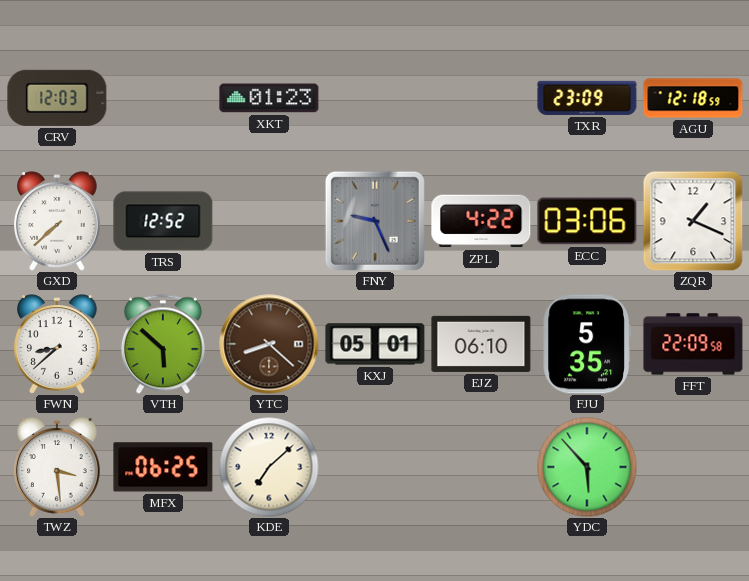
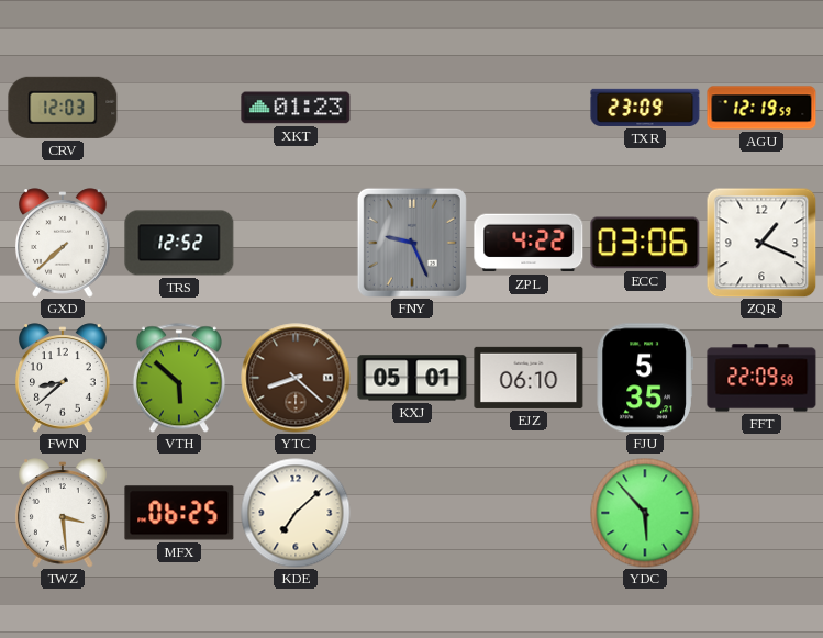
AGU: 12:18 -> 12:19
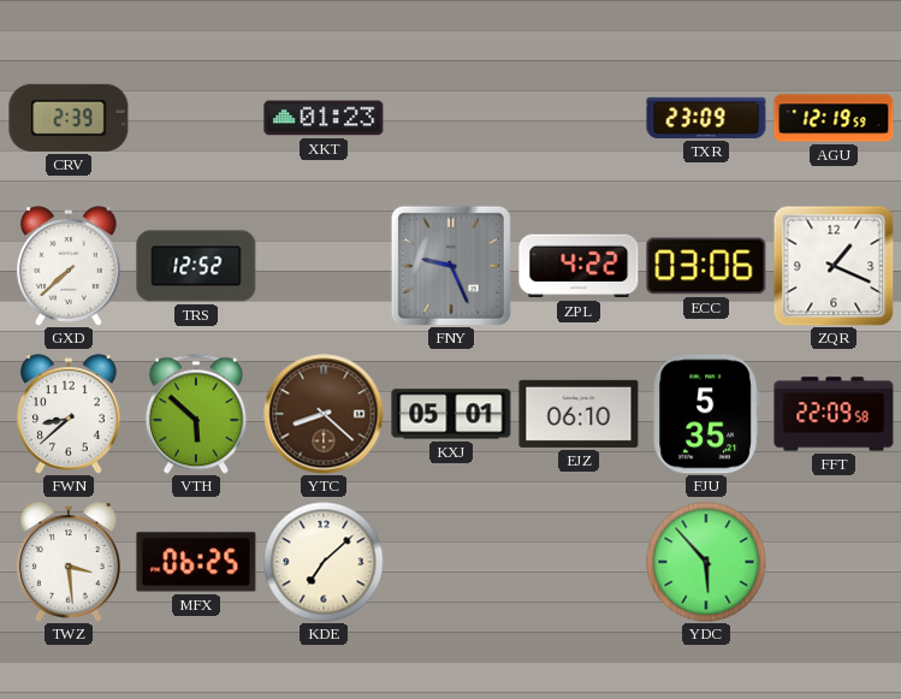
CRV: 12:03 -> 2:39
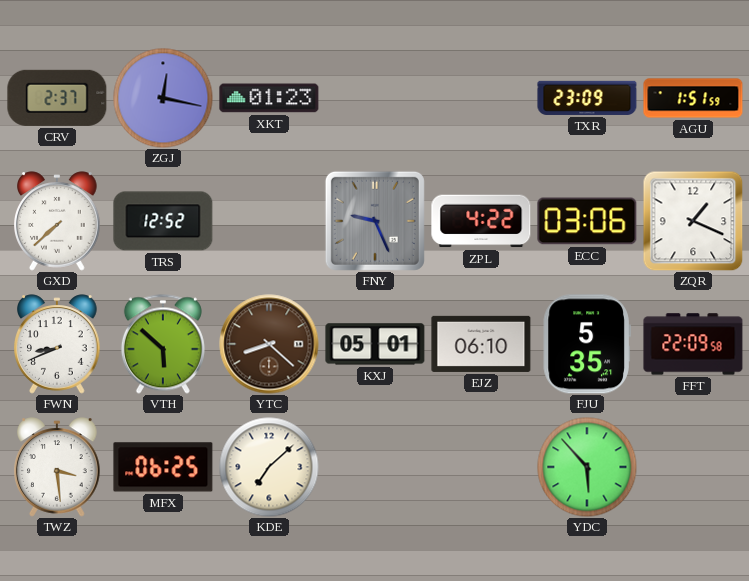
CRV: 2:39 -> 2:37
ZGJ: none -> 12:17
AGU: 12:19 -> 1:51
FWN: 8:38 -> 8:41
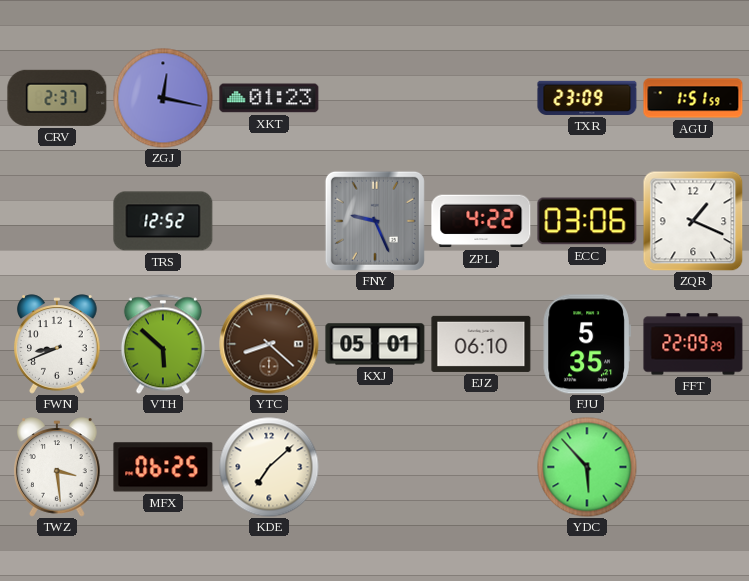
GXD: 7:38 -> none
FFT: 22:09:58 -> 22:09:29
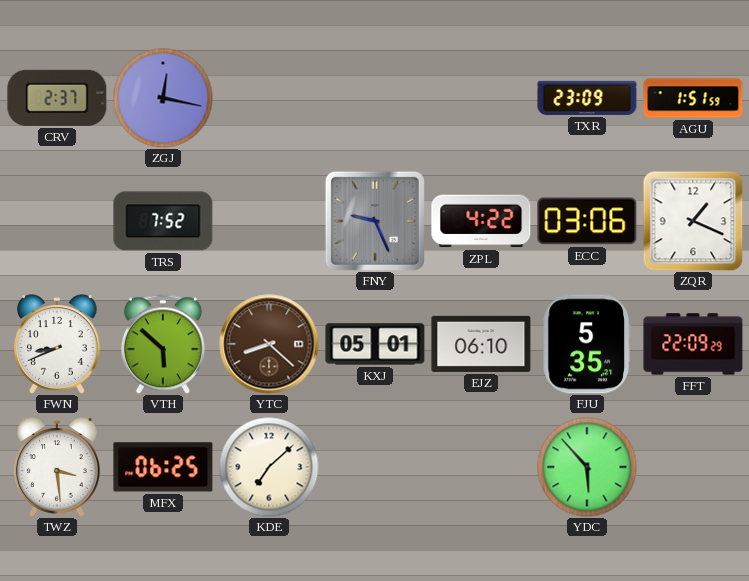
XKT: 01:23 -> none
TRS: 12:52 -> 7:52
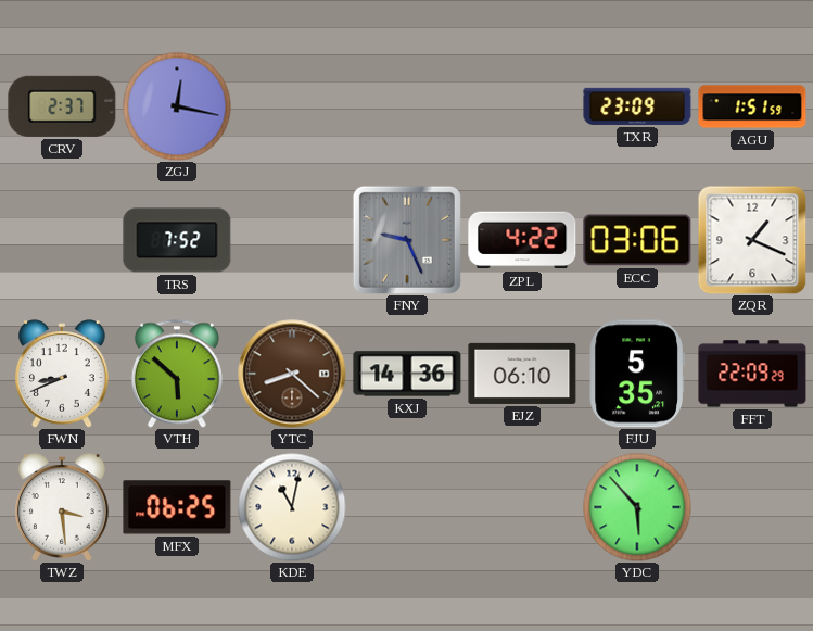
KXJ: 05:01 -> 14:36
KDE: 7:08 -> 11:02
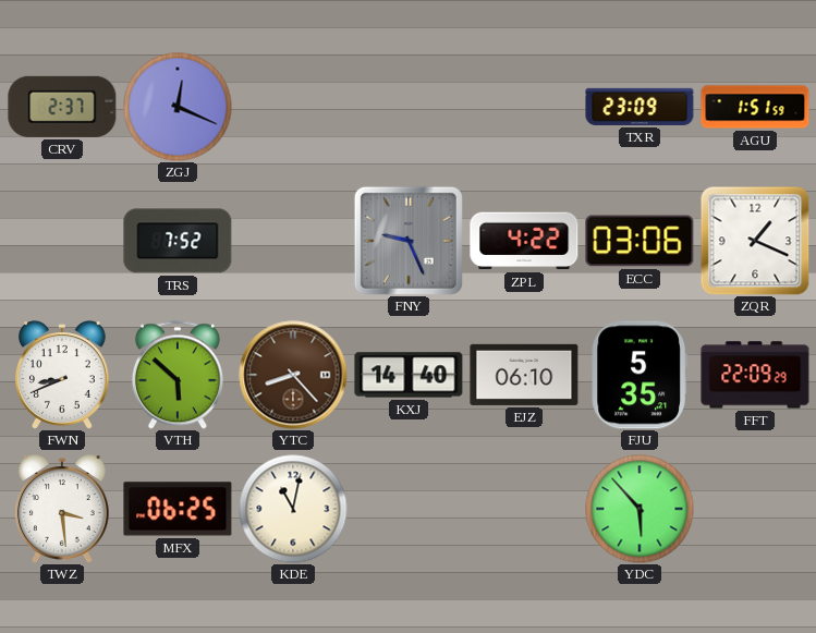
ZGJ: 12:17 -> 12:19
YTC: 8:22 -> 8:23
KXJ: 14:36 -> 14:40
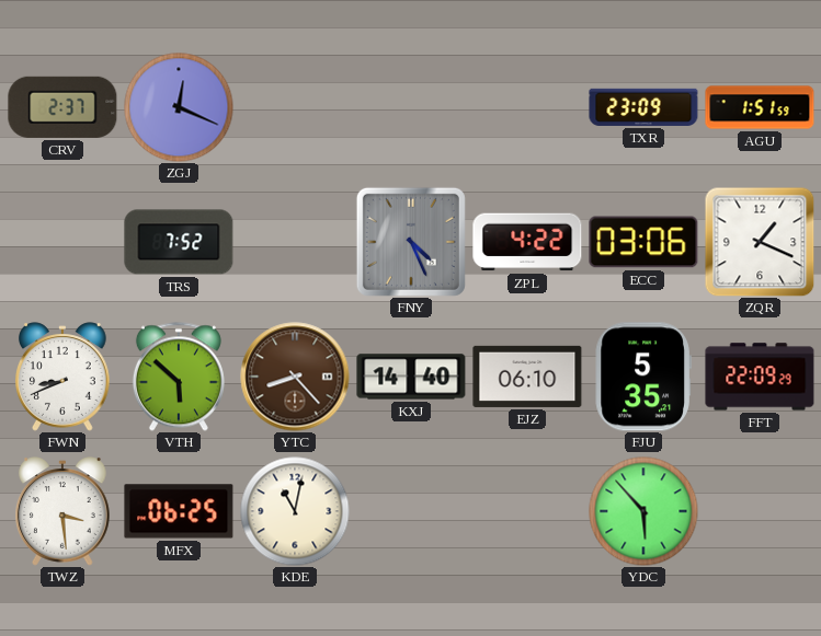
FNY: 9:26 -> 4:26
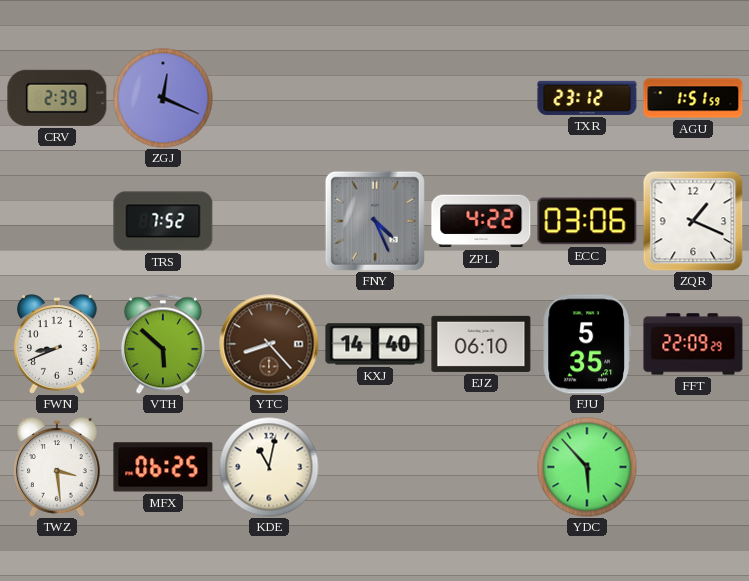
CRV: 2:37 -> 2:39
TXR: 23:09 -> 23:12
